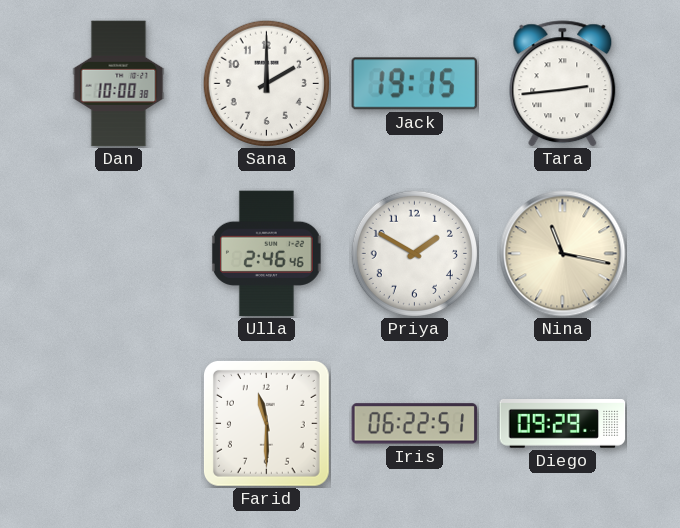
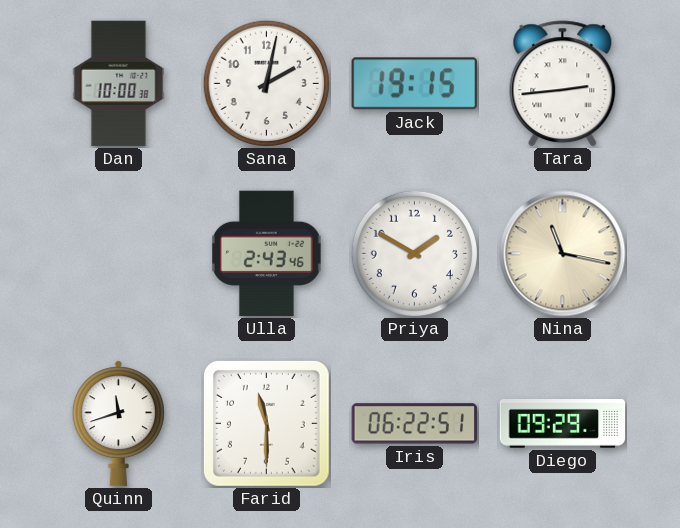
Sana: 2:00 -> 2:02
Ulla: 2:46 -> 2:43
Quinn: none -> 11:42
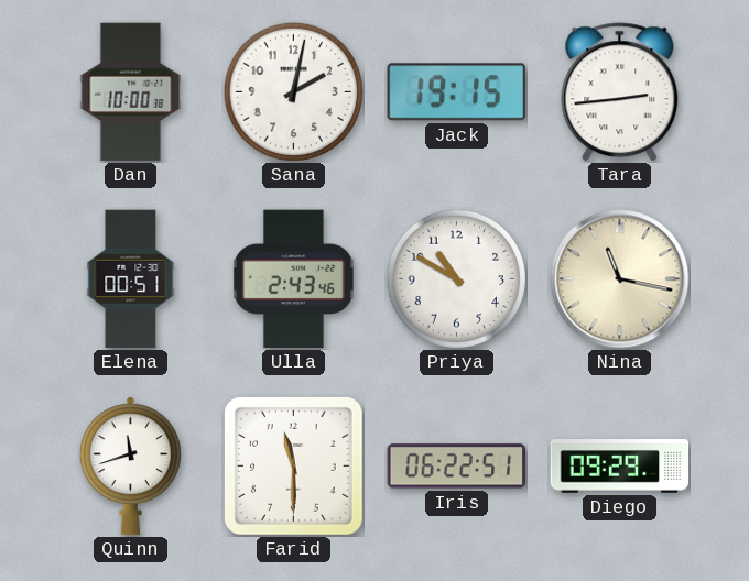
Elena: none -> 00:51
Priya: 1:50 -> 10:50
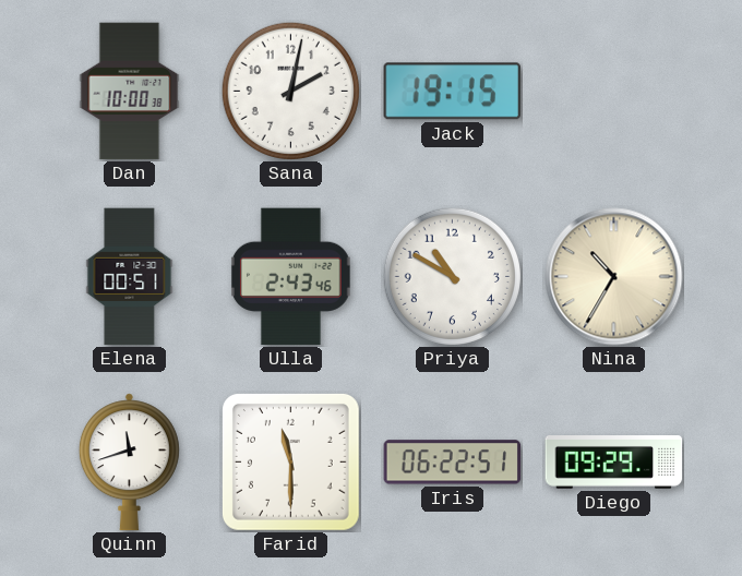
Tara: 2:44 -> none
Nina: 11:17 -> 10:35
